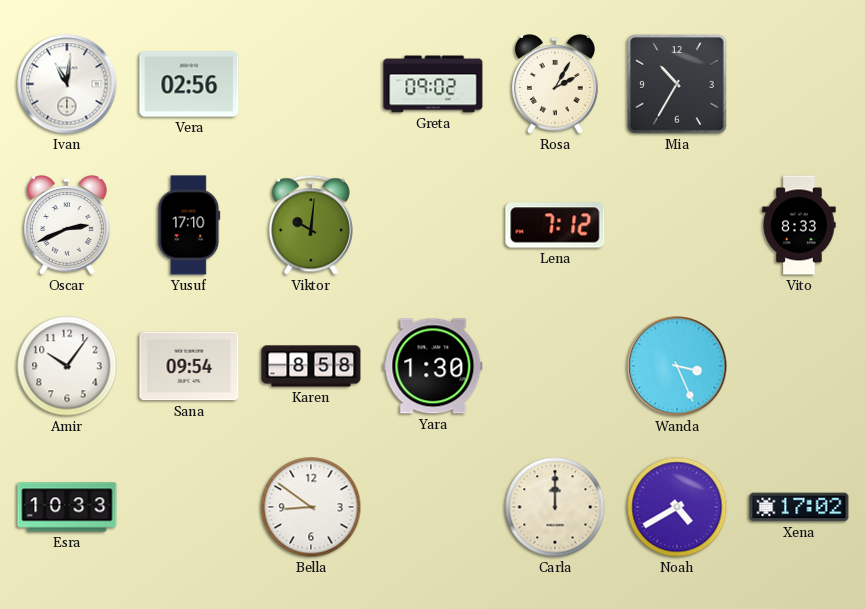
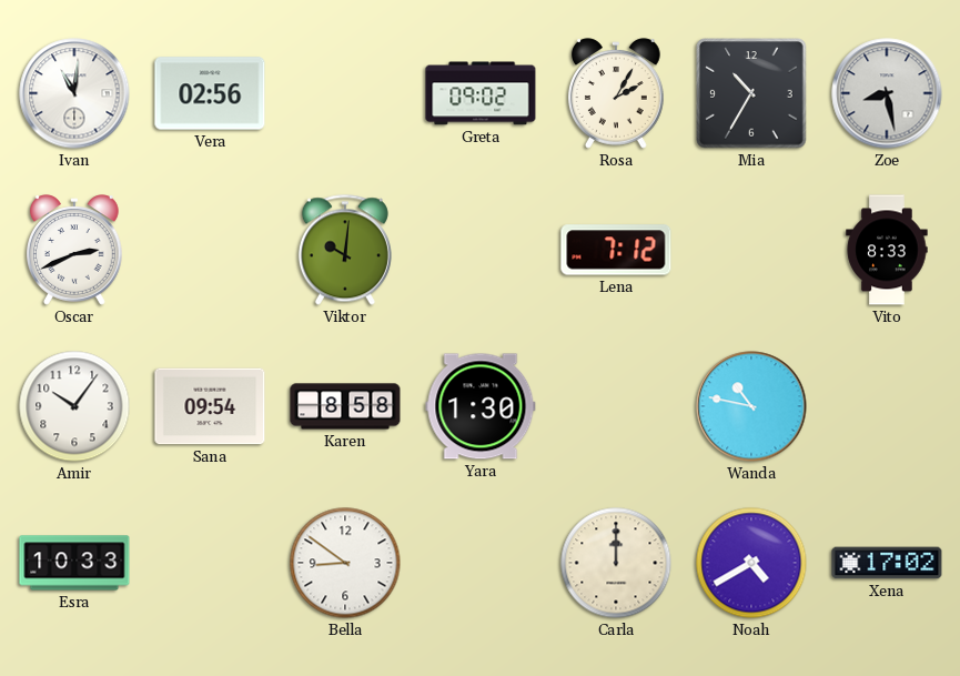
Zoe: none -> 8:28
Yusuf: 17:10 -> none
Wanda: 3:26 -> 10:47
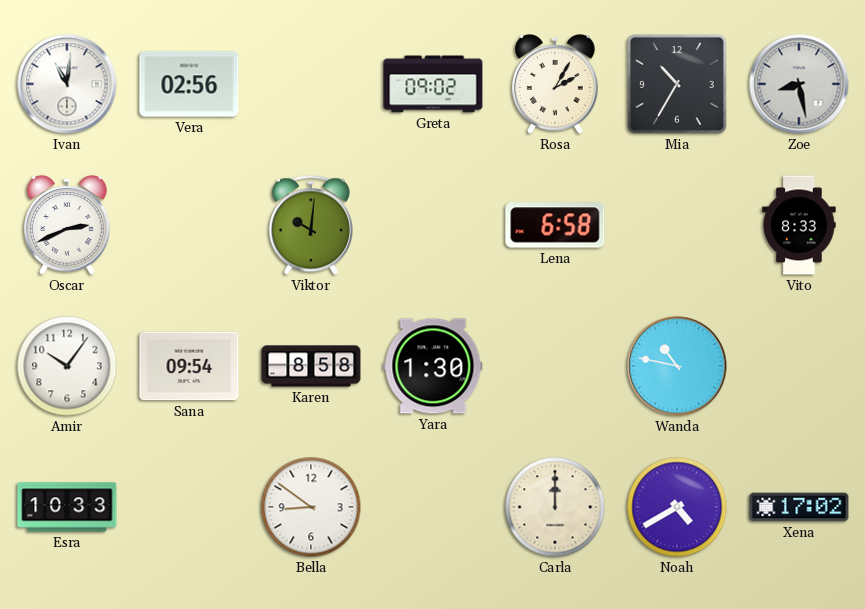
Lena: 7:12 -> 6:58
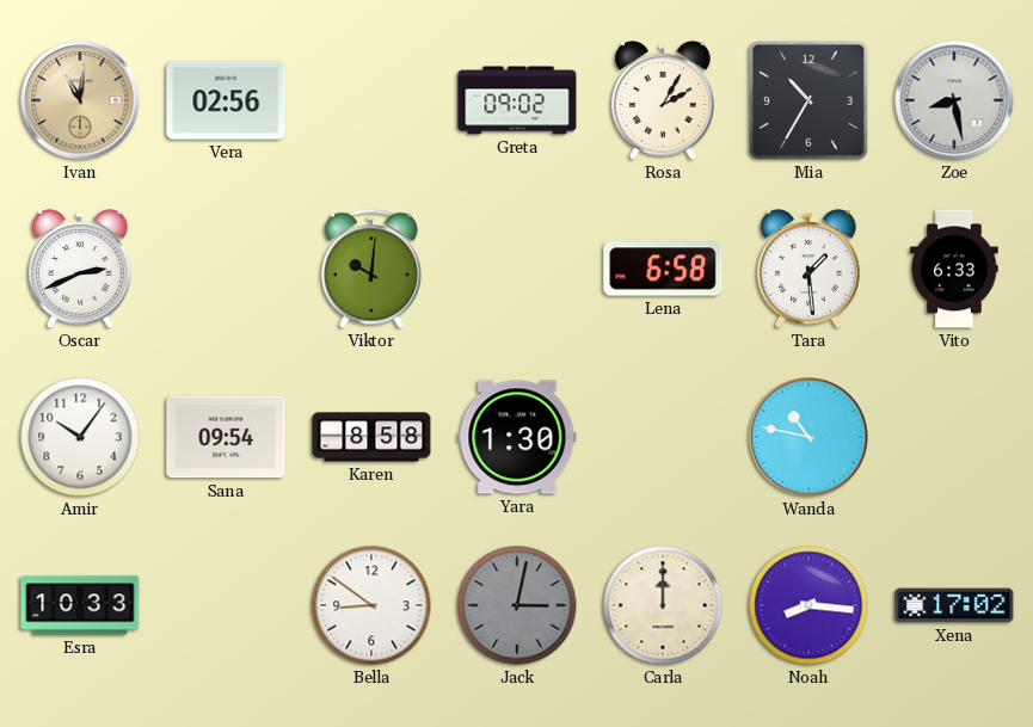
Ivan dial: white -> champagne
Tara: none -> 1:29
Vito: 8:33 -> 6:33
Jack: none -> 3:02
Noah: 4:40 -> 8:16
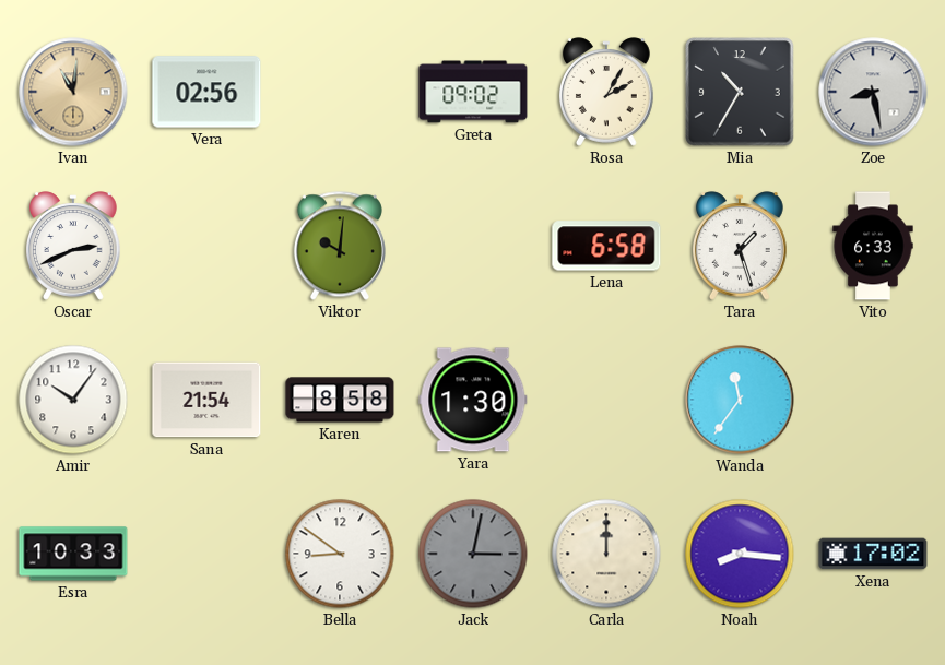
Tara: 1:29 -> 1:27
Sana: 09:54 -> 21:54
Wanda: 10:47 -> 11:36
